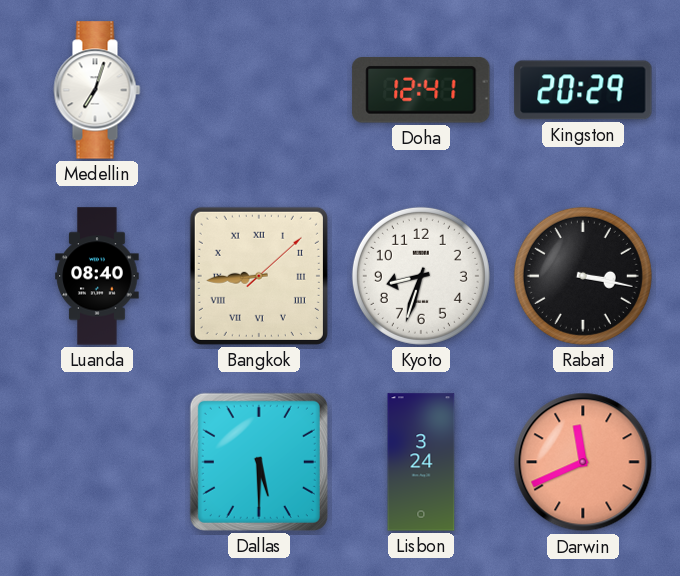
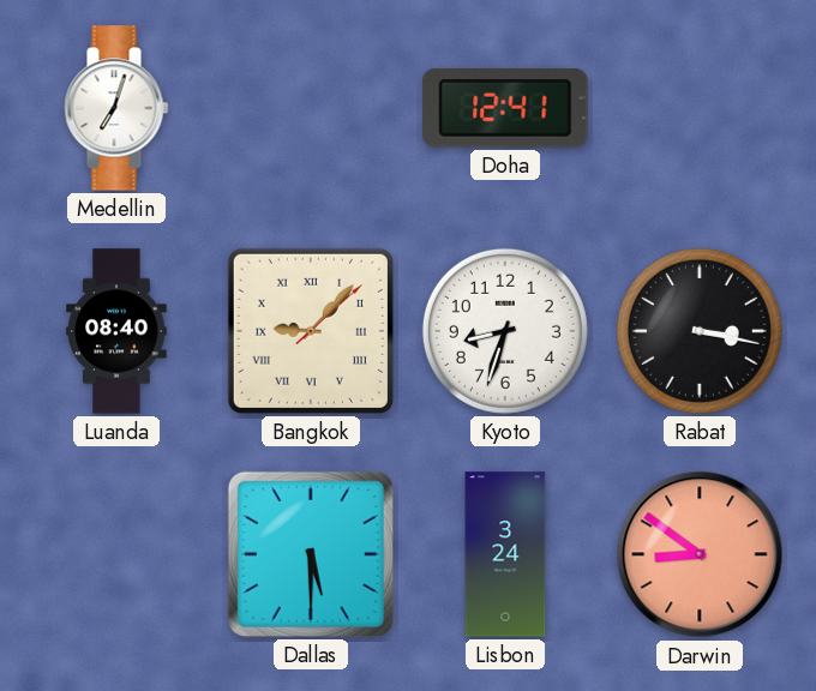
Kingston: 20:29 -> none
Bangkok: 8:44 -> 9:07
Darwin: 11:41 -> 8:51
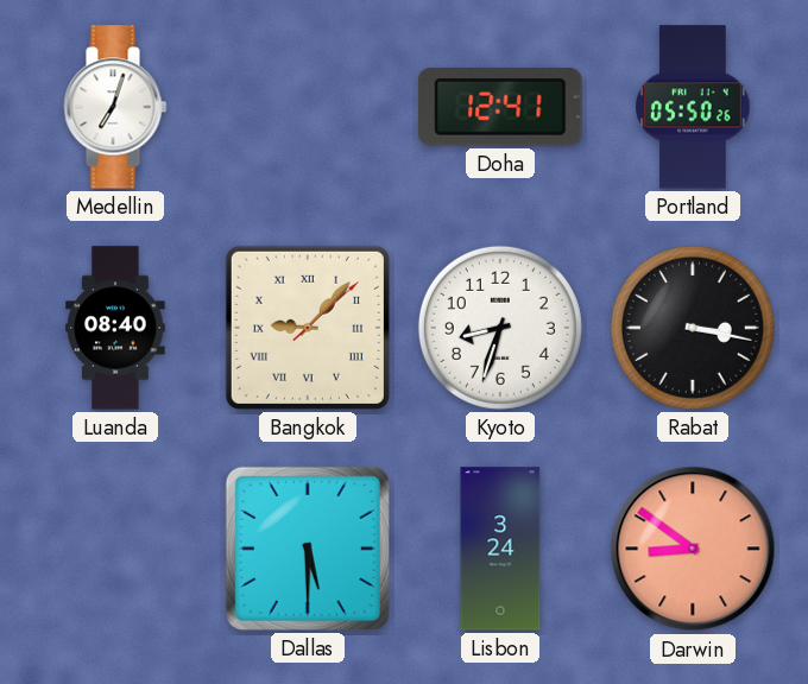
Portland: none -> 05:50
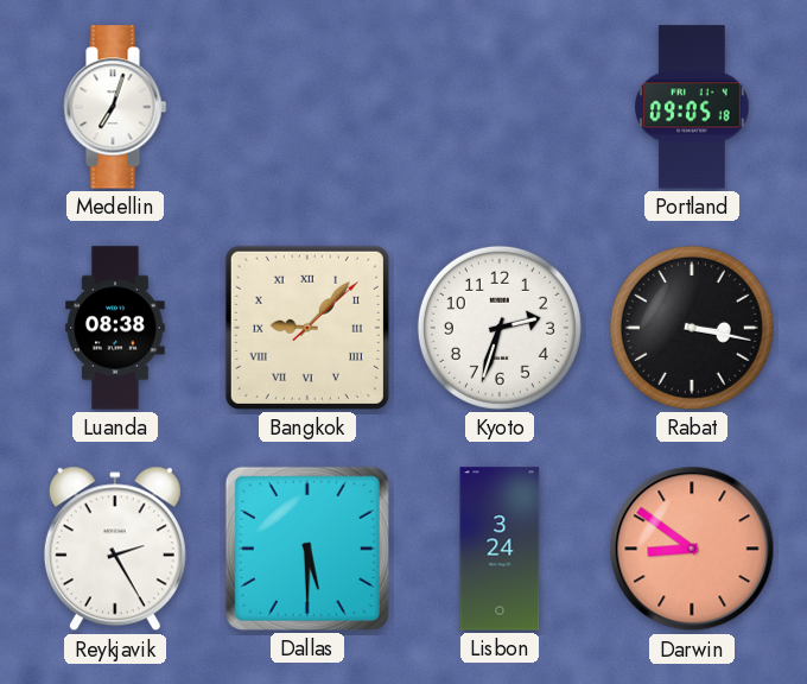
Doha: 12:41 -> none
Portland: 05:50 -> 09:05
Luanda: 08:40 -> 08:38
Kyoto: 8:33 -> 2:33
Reykjavik: none -> 2:25
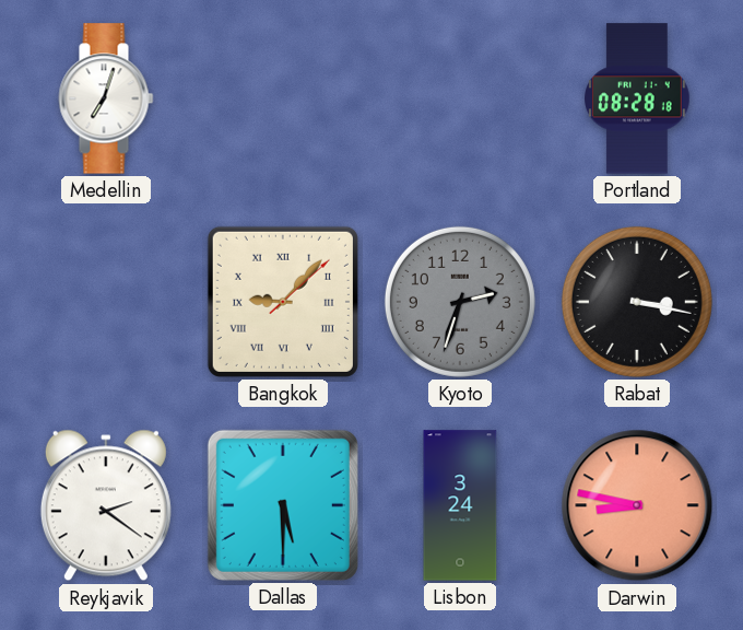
Portland: 09:05 -> 08:28
Luanda: 08:38 -> none
Kyoto dial: white -> grey
Reykjavik: 2:25 -> 2:21
Darwin: 8:51 -> 8:47
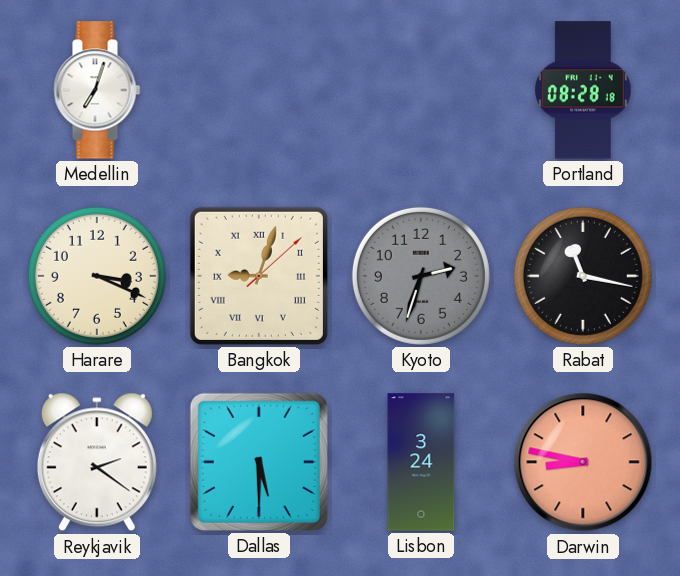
Harare: none -> 3:19
Bangkok: 9:07 -> 9:03
Rabat: 3:17 -> 11:17
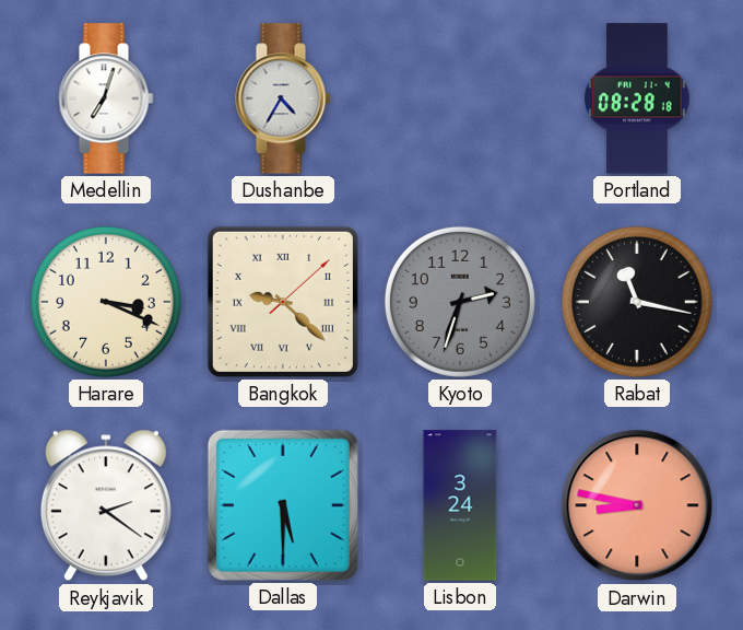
Dushanbe: none -> 4:35
Bangkok: 9:03 -> 9:22
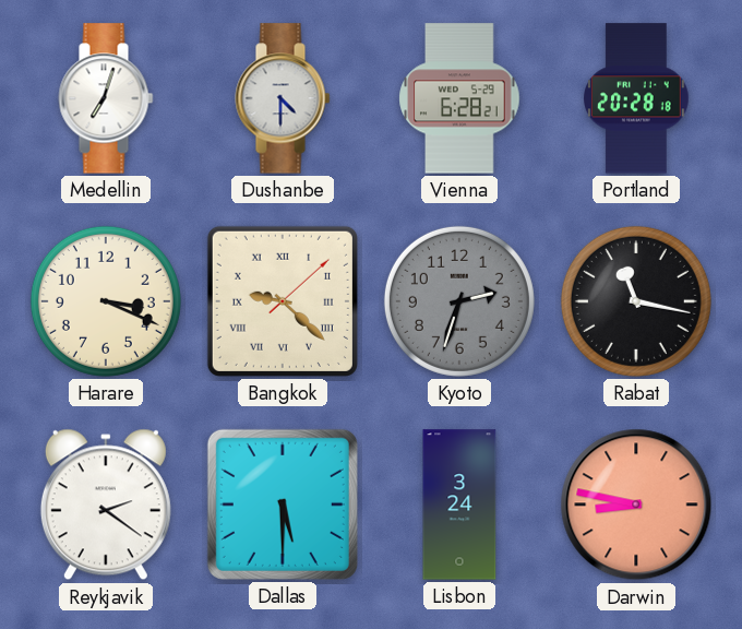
Dushanbe: 4:35 -> 4:30
Vienna: none -> 6:28
Portland: 08:28 -> 20:28
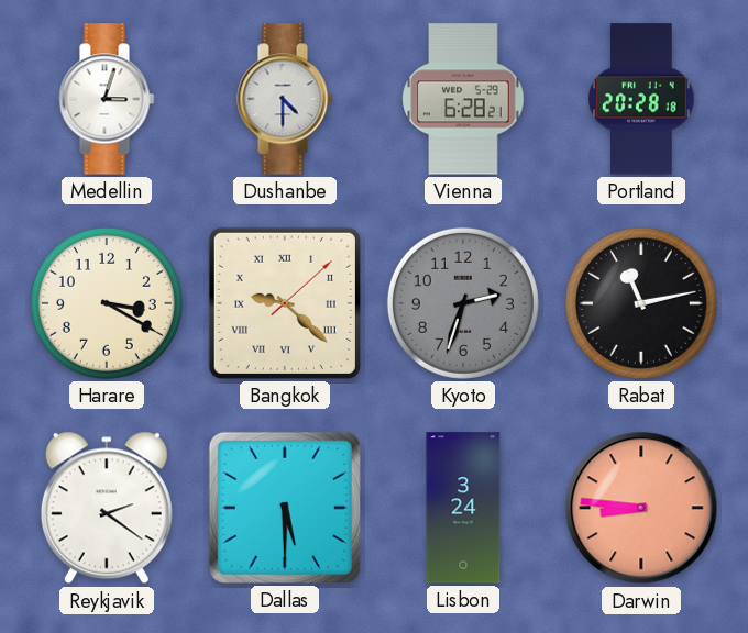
Medellin: 7:03 -> 3:03
Harare: 3:19 -> 3:20
Rabat: 11:17 -> 11:13
Darwin: 8:47 -> 8:46
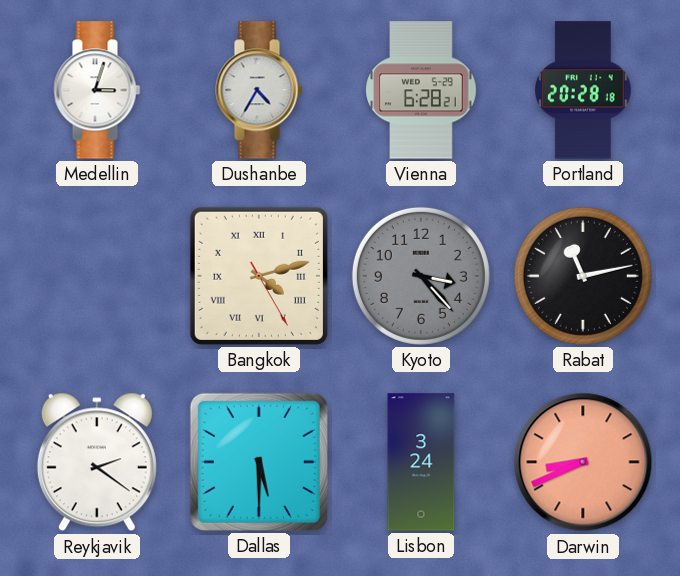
Dushanbe: 4:30 -> 4:35
Harare: 3:20 -> none
Bangkok: 9:22 -> 4:12
Kyoto: 2:33 -> 3:23
Darwin: 8:46 -> 8:41
